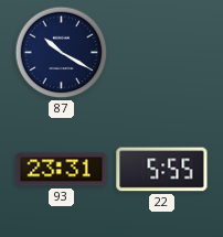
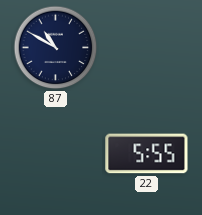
87: 10:20 -> 10:50
93: 23:31 -> none
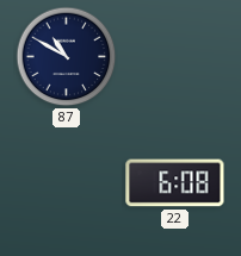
22: 5:55 -> 6:08
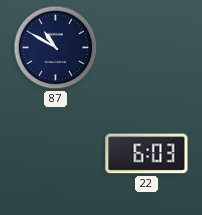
22: 6:08 -> 6:03
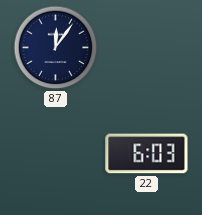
87: 10:50 -> 12:06
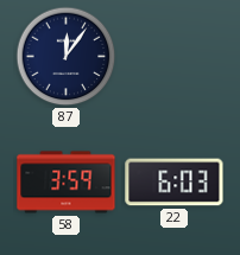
58: none -> 3:59
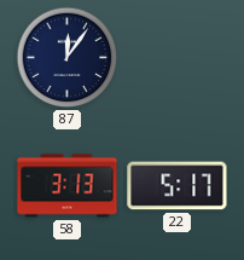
58: 3:59 -> 3:13
22: 6:03 -> 5:17
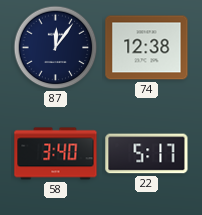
74: none -> 12:38
58: 3:13 -> 3:40
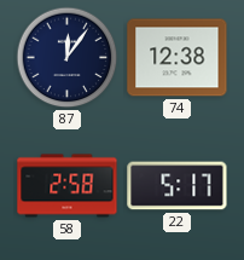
58: 3:40 -> 2:58
